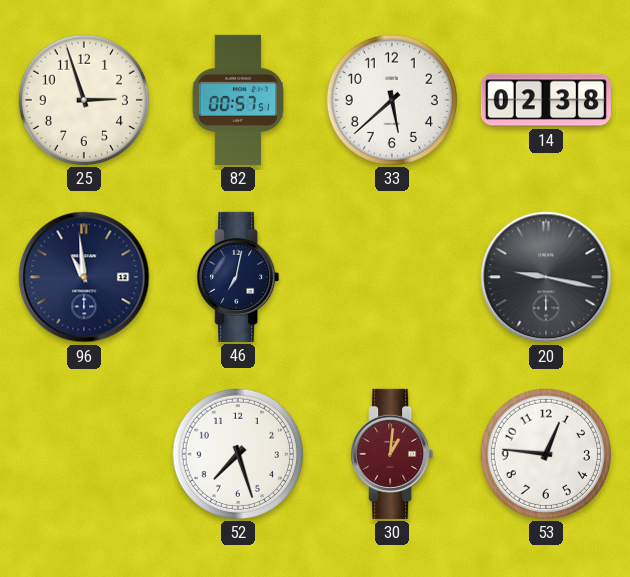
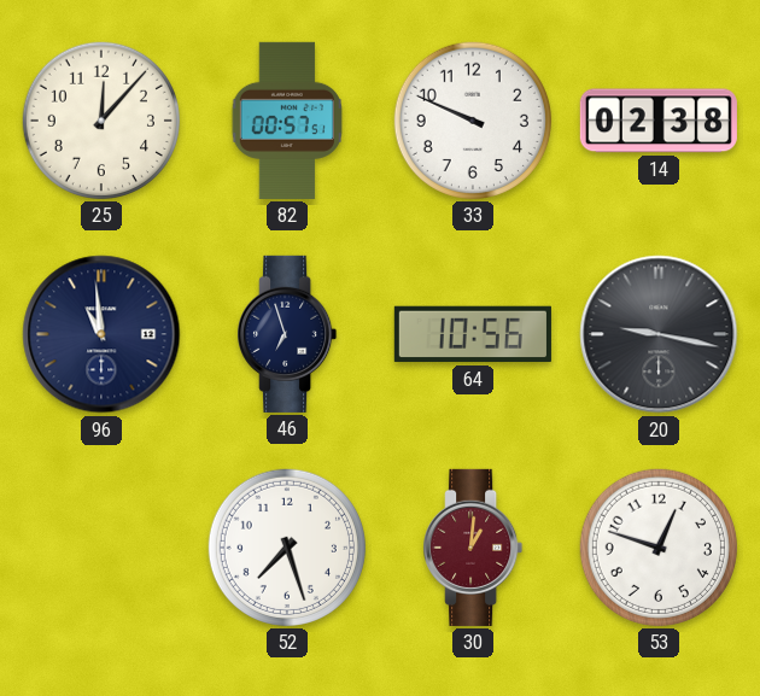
25: 2:57 -> 12:07
33: 5:38 -> 9:49
46: 7:02 -> 6:57
64: none -> 10:56
53: 12:46 -> 12:48
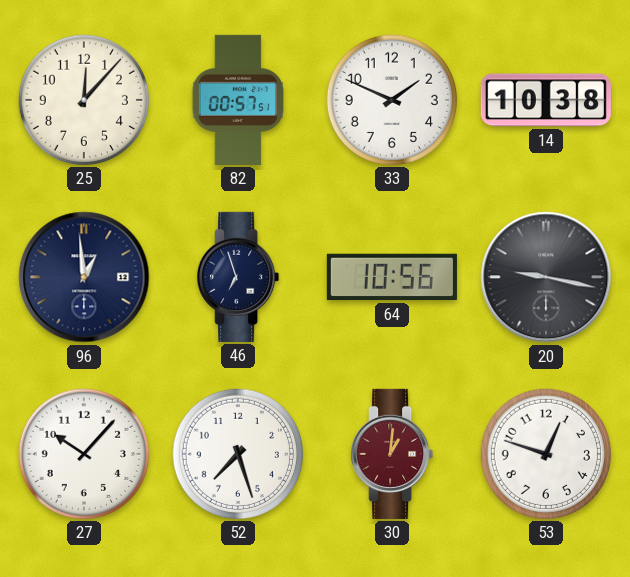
33: 9:49 -> 1:49
14: 02:38 -> 10:38
96: 10:59 -> 12:59
27: none -> 10:07
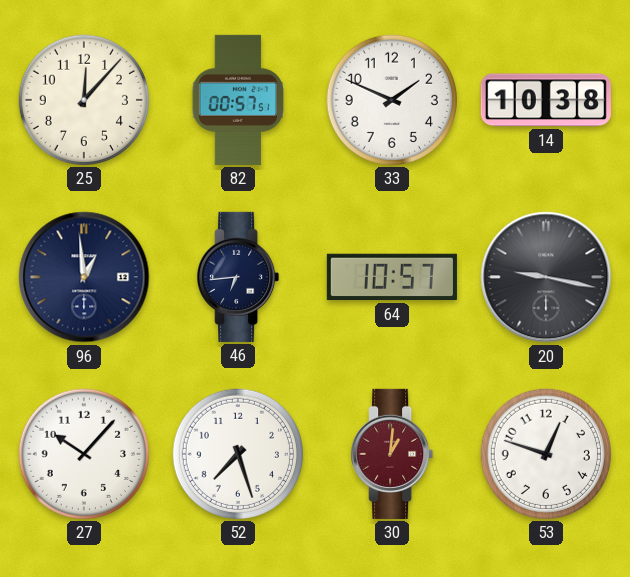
46: 6:57 -> 6:44
64: 10:56 -> 10:57
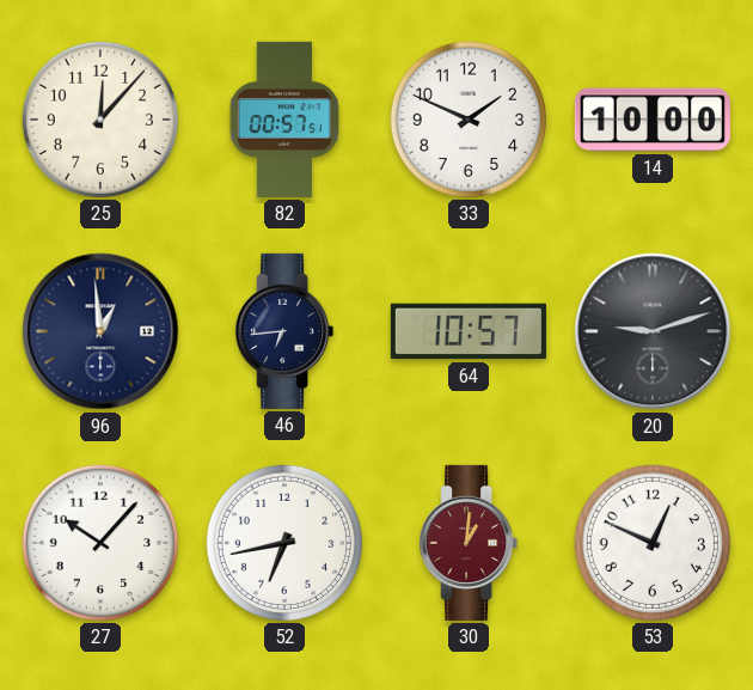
14: 10:38 -> 10:00
20: 9:17 -> 9:12
52: 7:27 -> 6:43
53: 12:48 -> 12:49
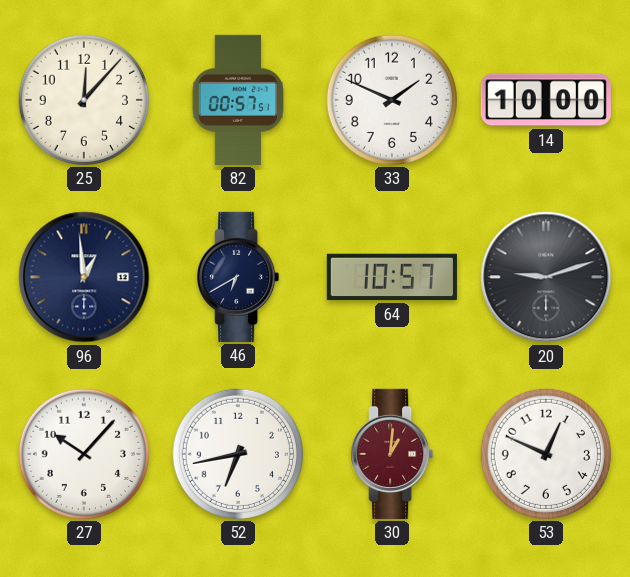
46: 6:44 -> 6:40
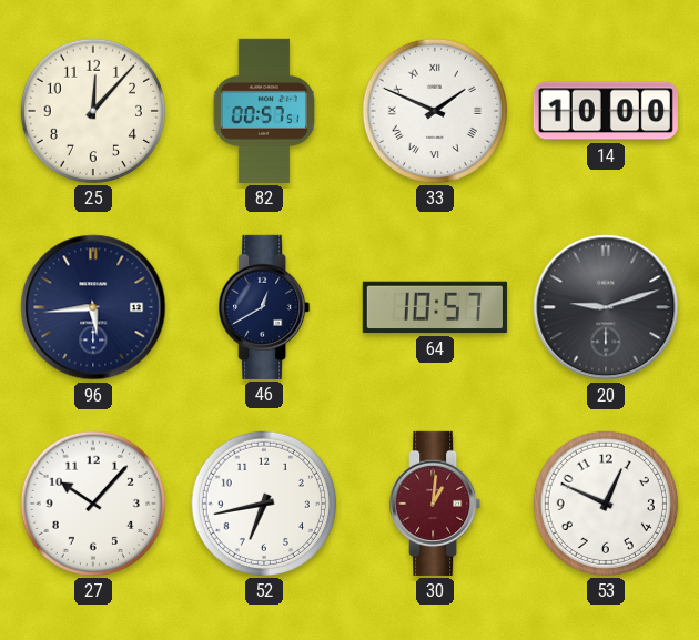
33 numerals: Arabic -> Roman
96: 12:59 -> 5:44
46: 6:40 -> 12:40
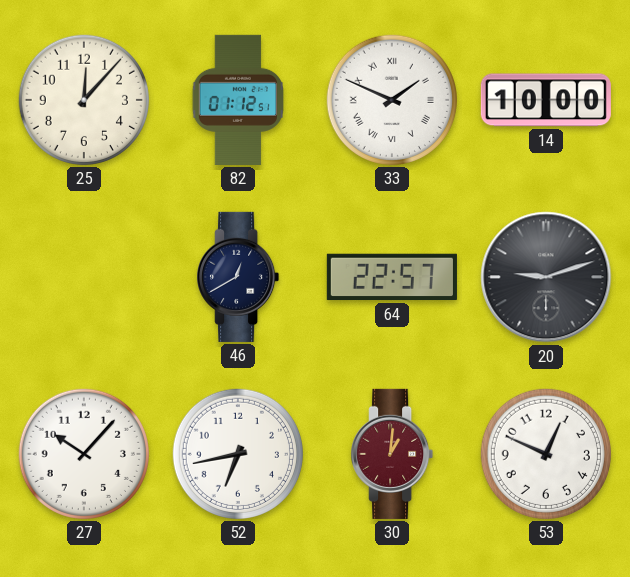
82: 00:57 -> 01:12
96: 5:44 -> none
64: 10:57 -> 22:57
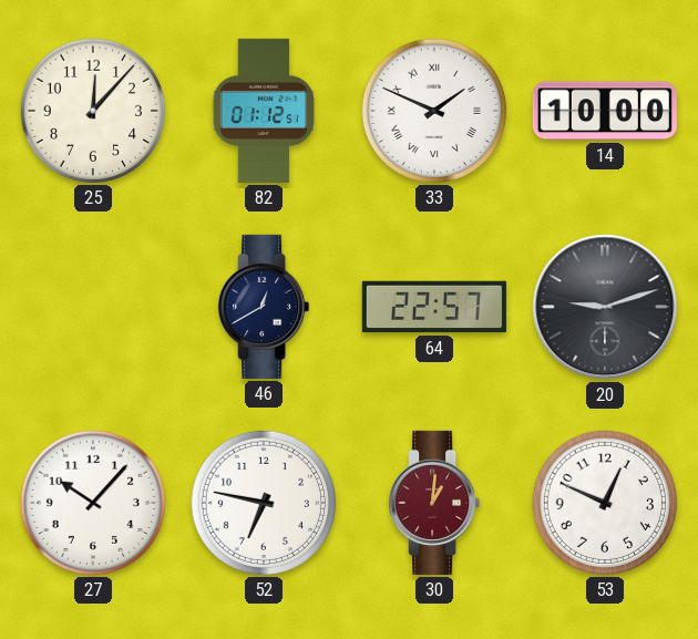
52: 6:43 -> 6:47
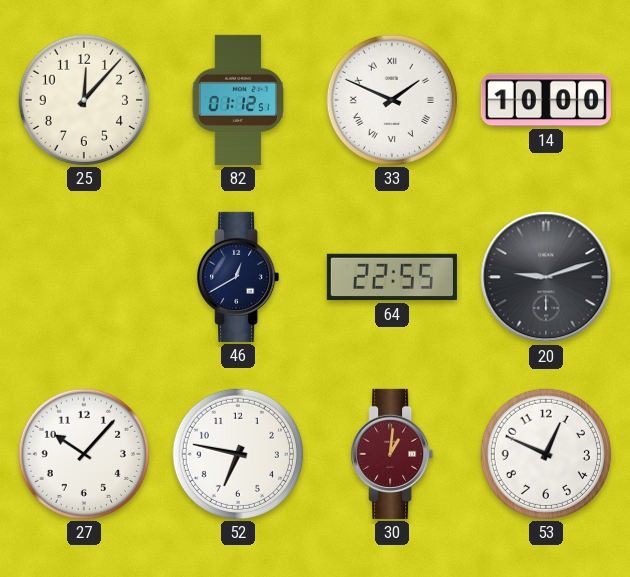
64: 22:57 -> 22:55
